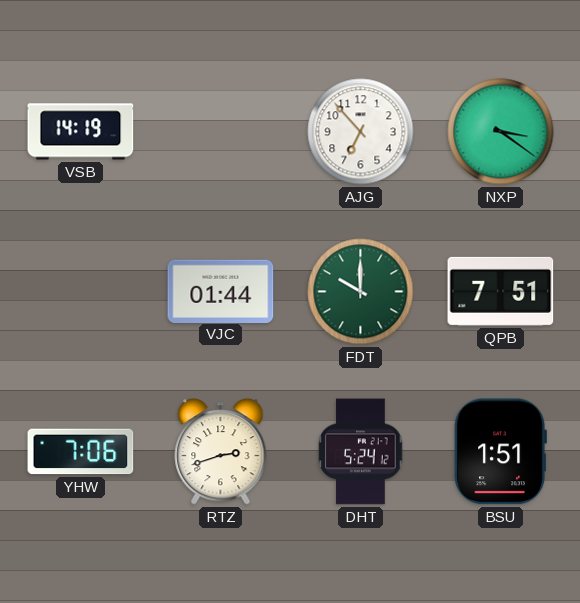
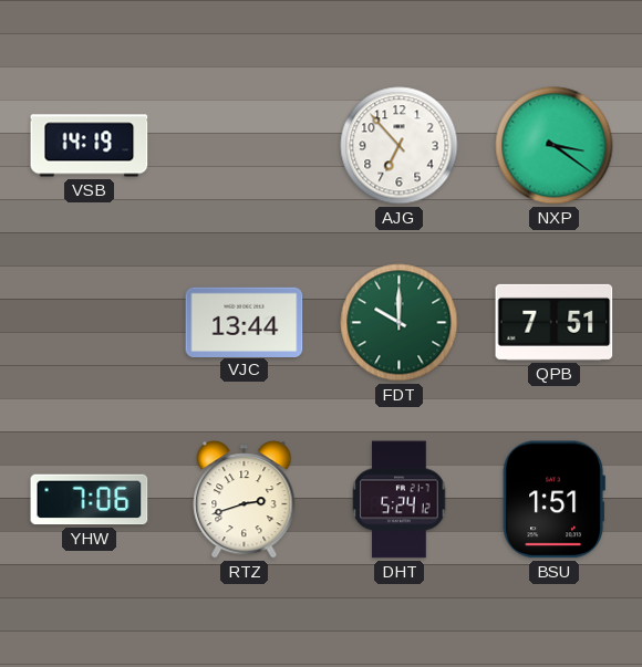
VJC: 01:44 -> 13:44
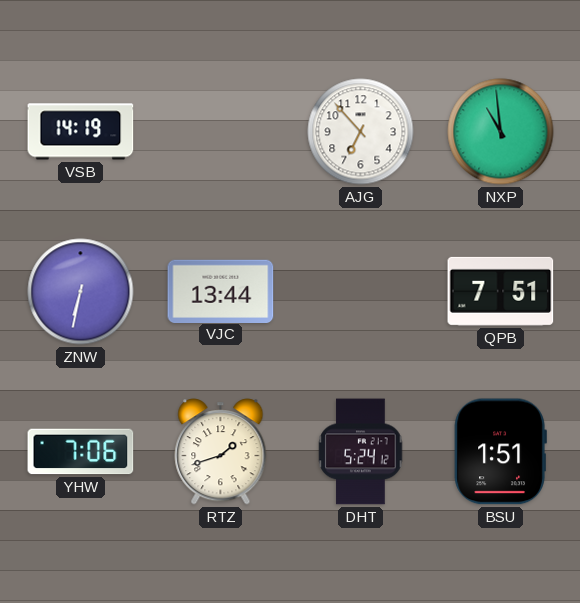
NXP: 3:21 -> 10:59
ZNW: none -> 6:32
FDT: 10:00 -> none
RTZ: 2:42 -> 1:42
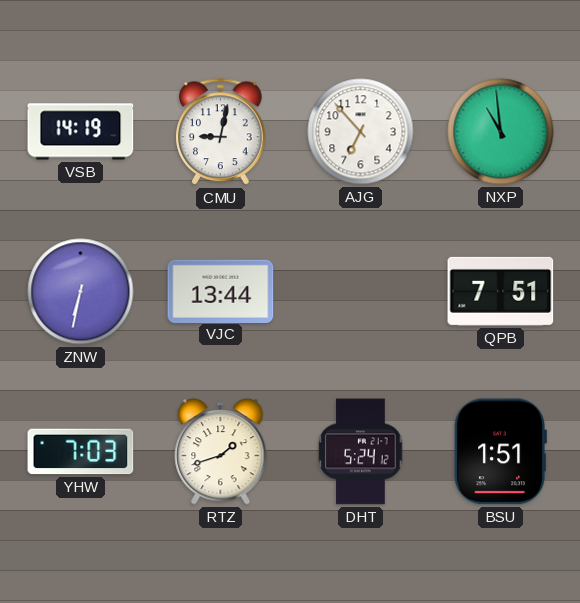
CMU: none -> 9:02
YHW: 7:06 -> 7:03
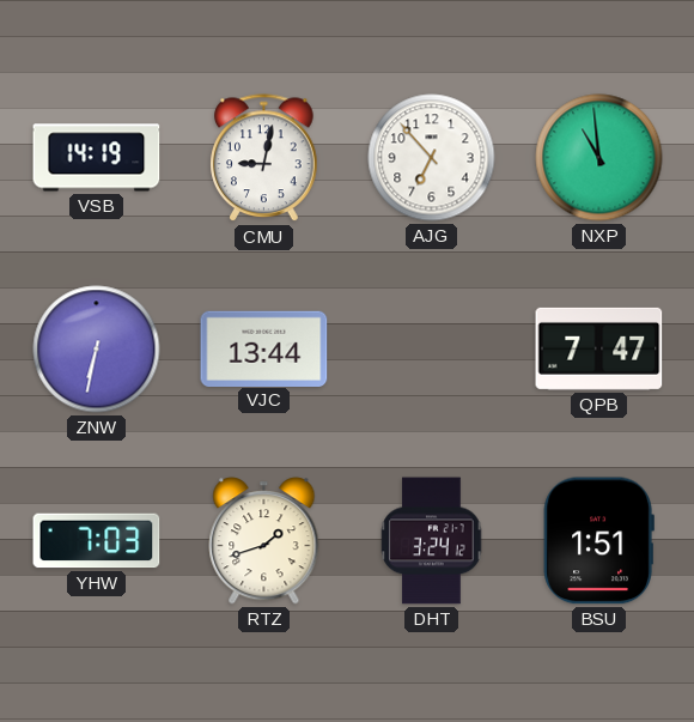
QPB: 7:51 -> 7:47
DHT: 5:24 -> 3:24
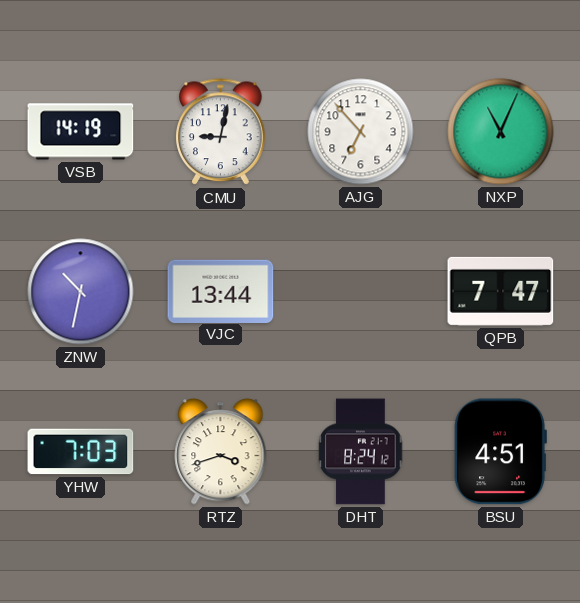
NXP: 10:59 -> 11:04
ZNW: 6:32 -> 10:32
RTZ: 1:42 -> 3:42
DHT: 3:24 -> 8:24
BSU: 1:51 -> 4:51
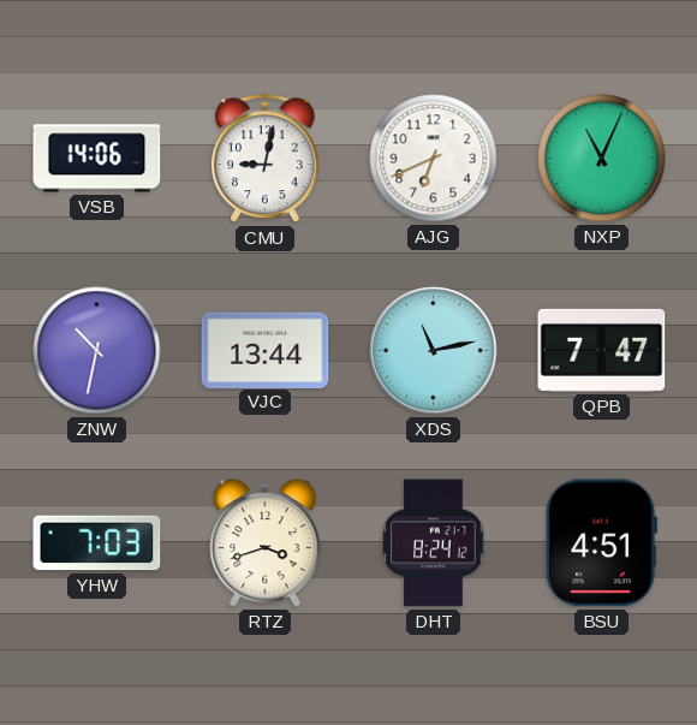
VSB: 14:19 -> 14:06
AJG: 6:53 -> 6:41
XDS: none -> 11:13
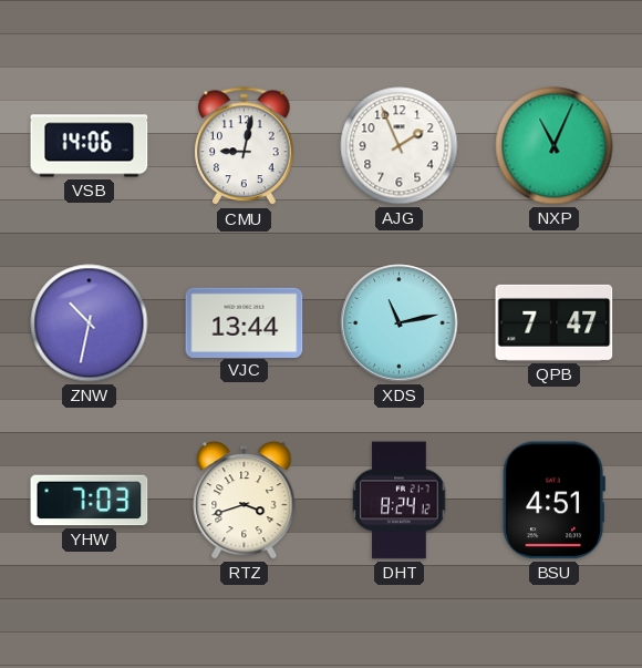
AJG: 6:41 -> 1:56
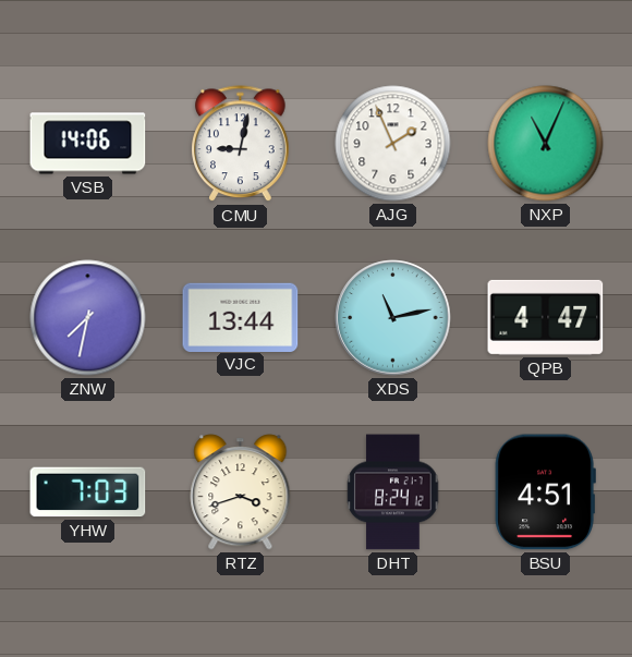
ZNW: 10:32 -> 7:32
QPB: 7:47 -> 4:47
